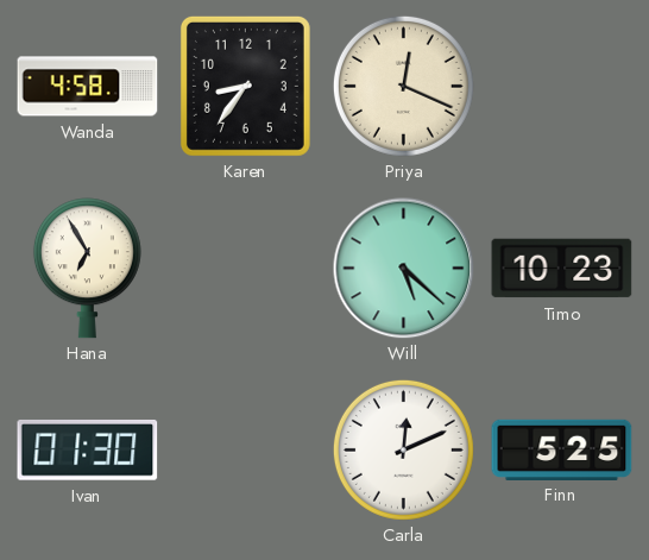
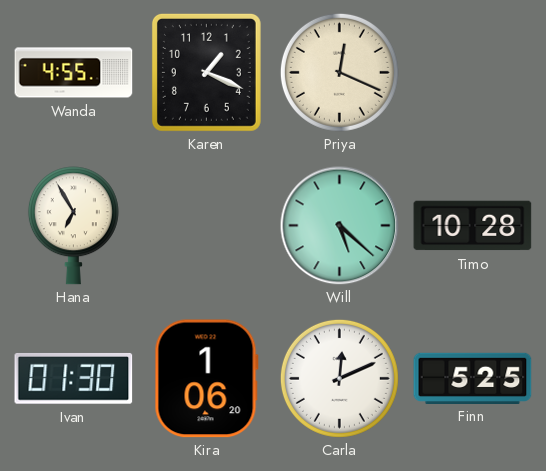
Wanda: 4:58 -> 4:55
Karen: 8:36 -> 1:19
Timo: 10:23 -> 10:28
Kira: none -> 1:06
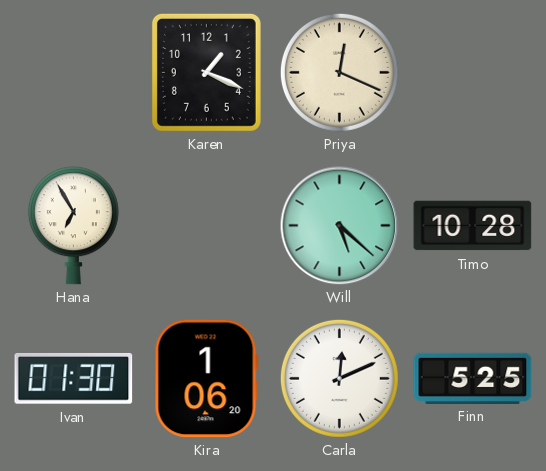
Wanda: 4:55 -> none
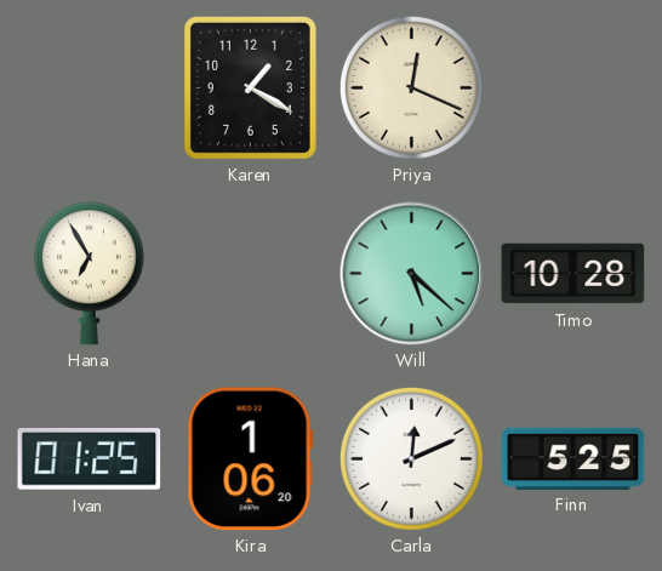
Karen: 1:19 -> 1:20
Ivan: 01:30 -> 01:25
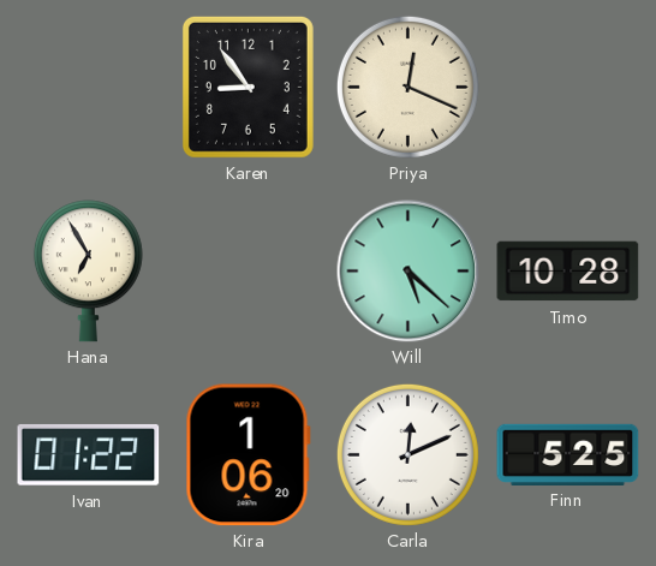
Karen: 1:20 -> 8:54
Ivan: 01:25 -> 01:22
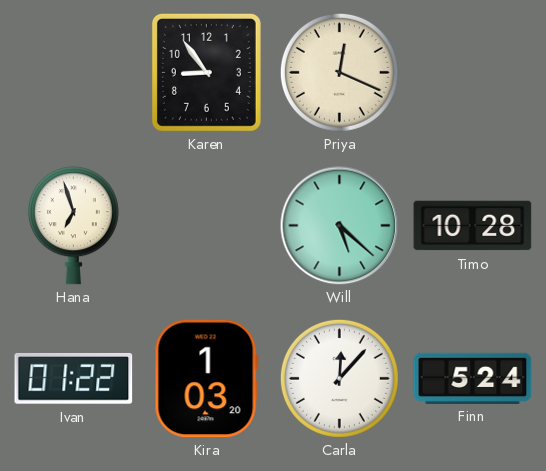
Hana: 6:55 -> 6:57
Kira: 1:06 -> 1:03
Carla: 12:11 -> 12:07
Finn: 5:25 -> 5:24
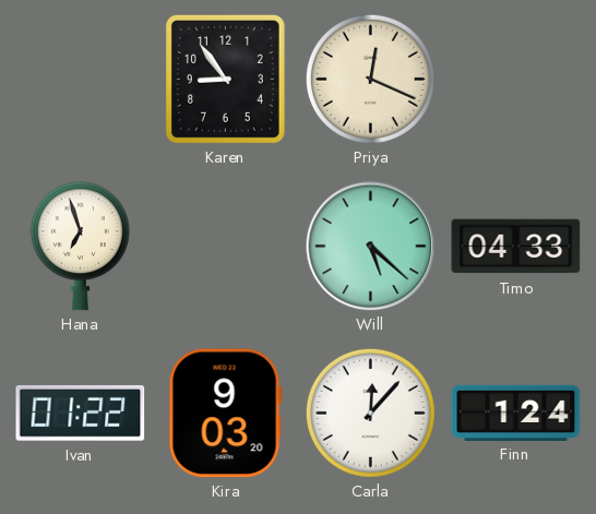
Timo: 10:28 -> 04:33
Kira: 1:03 -> 9:03
Finn: 5:24 -> 1:24
